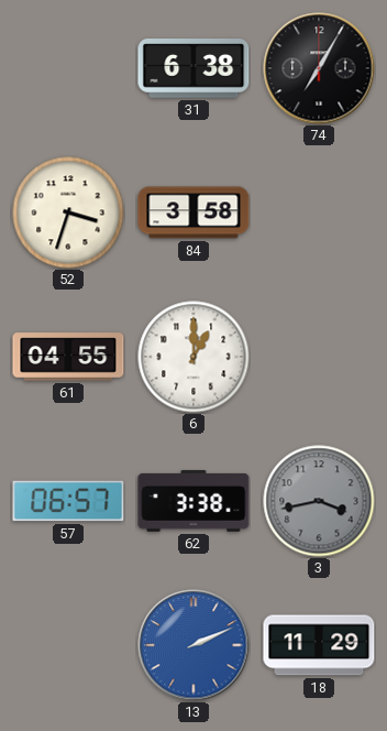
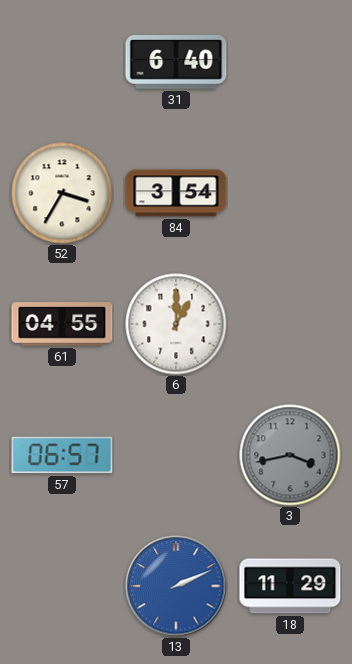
31: 6:38 -> 6:40
74: 7:05 -> none
52: 3:33 -> 3:35
84: 3:58 -> 3:54
62: 3:38 -> none
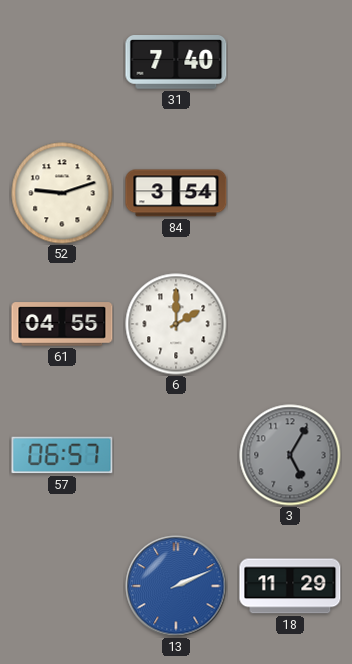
31: 6:40 -> 7:40
52: 3:35 -> 9:12
6: 1:00 -> 2:00
3: 3:43 -> 5:05
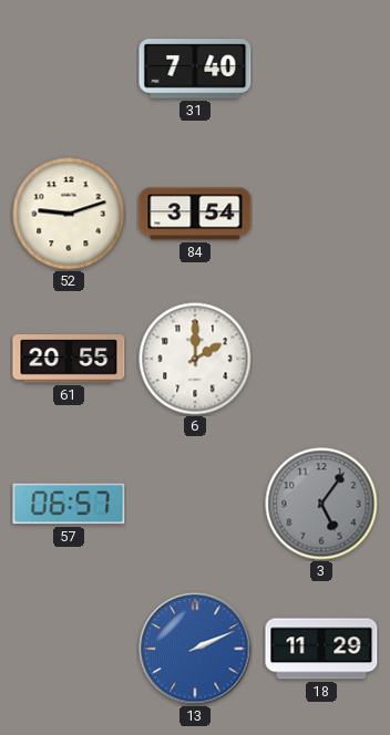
61: 04:55 -> 20:55
3: 5:05 -> 5:06
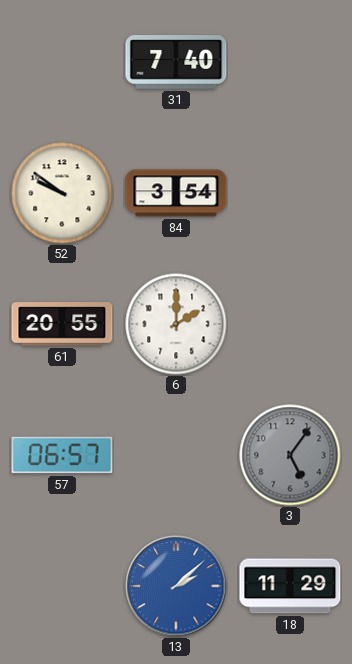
52: 9:12 -> 9:51
13: 2:11 -> 2:08
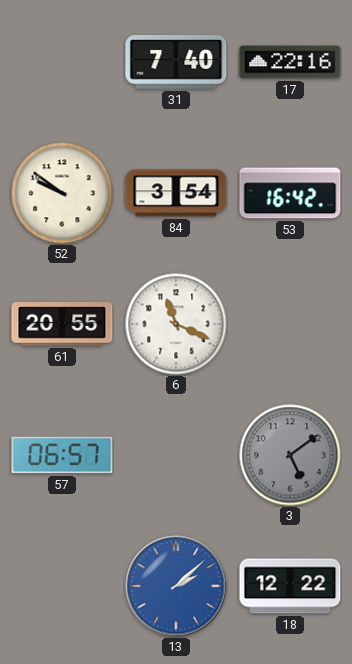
17: none -> 22:16
53: none -> 16:42
6: 2:00 -> 11:19
3: 5:06 -> 5:09
18: 11:29 -> 12:22
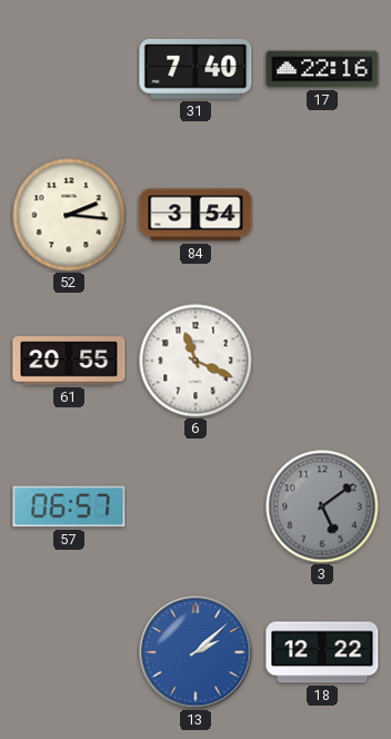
52: 9:51 -> 2:16
53: 16:42 -> none
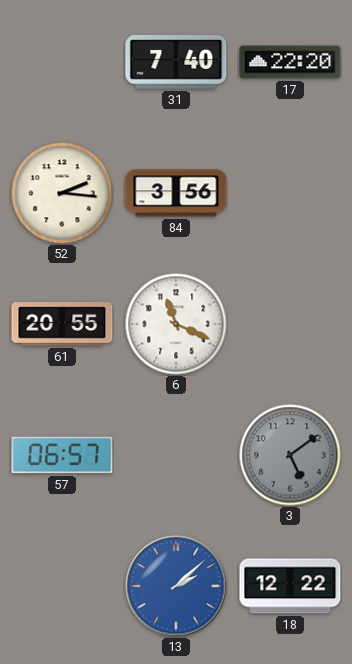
17: 22:16 -> 22:20
84: 3:54 -> 3:56
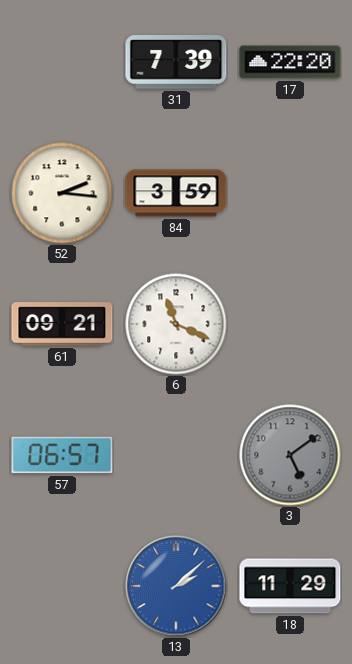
31: 7:40 -> 7:39
84: 3:56 -> 3:59
61: 20:55 -> 09:21
18: 12:22 -> 11:29
